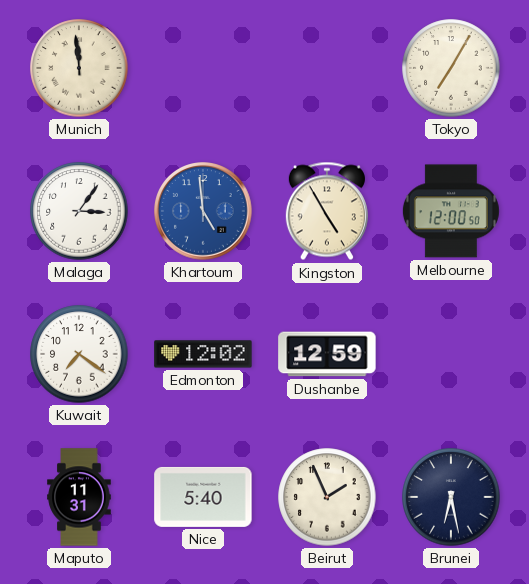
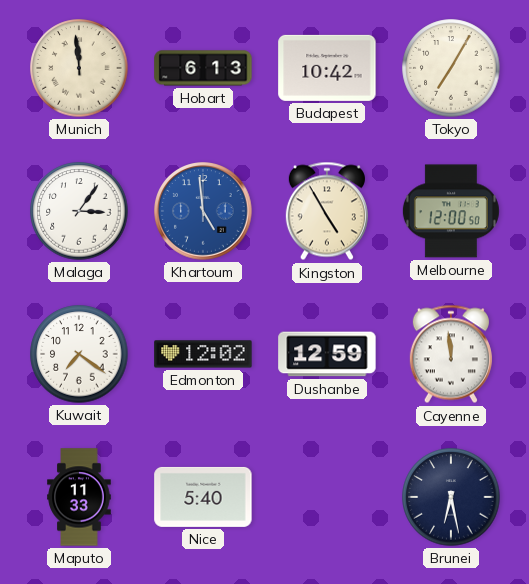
Hobart: none -> 6:13
Budapest: none -> 10:42
Cayenne: none -> 11:59
Maputo: 11:31 -> 11:33
Beirut: 1:56 -> none
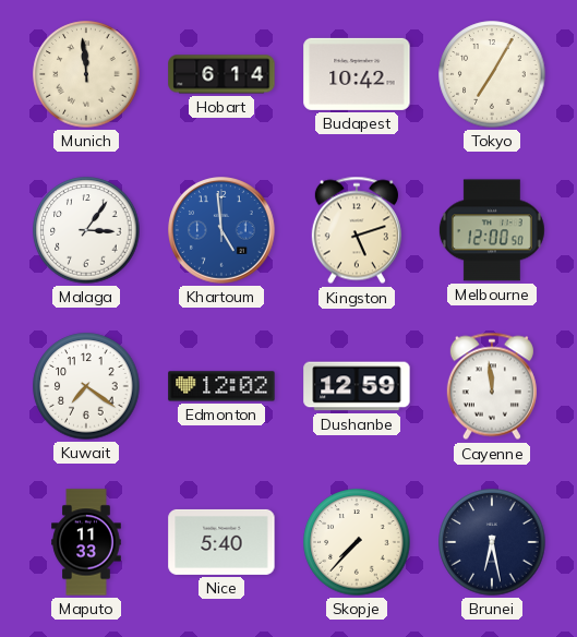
Hobart: 6:13 -> 6:14
Kingston: 4:55 -> 5:12
Skopje: none -> 7:37
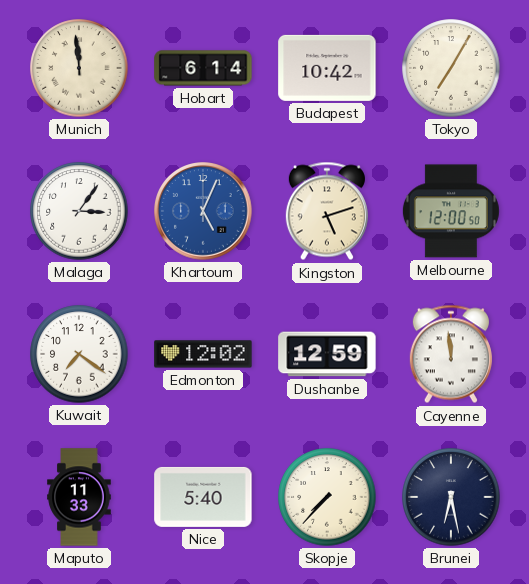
Khartoum: 4:59 -> 5:04
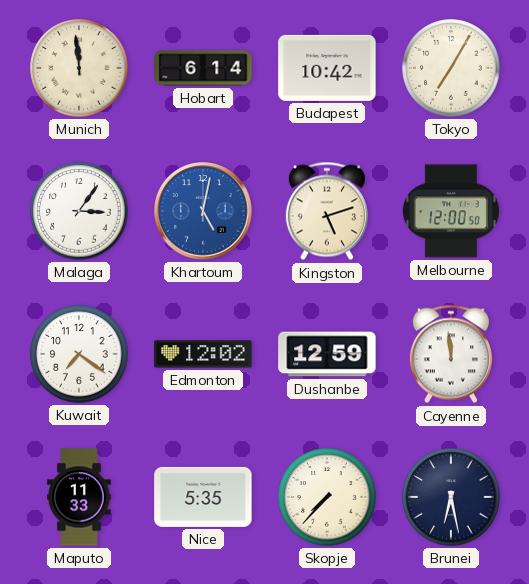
Khartoum: 5:04 -> 5:02
Nice: 5:40 -> 5:35
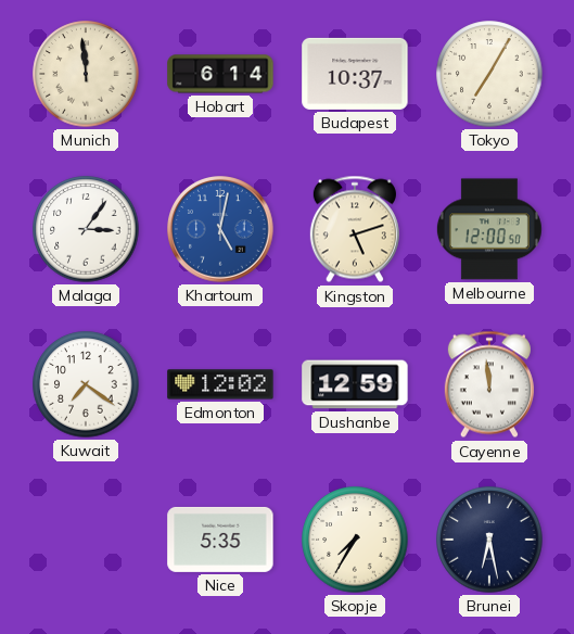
Budapest: 10:42 -> 10:37
Maputo: 11:33 -> none
Skopje: 7:37 -> 7:35
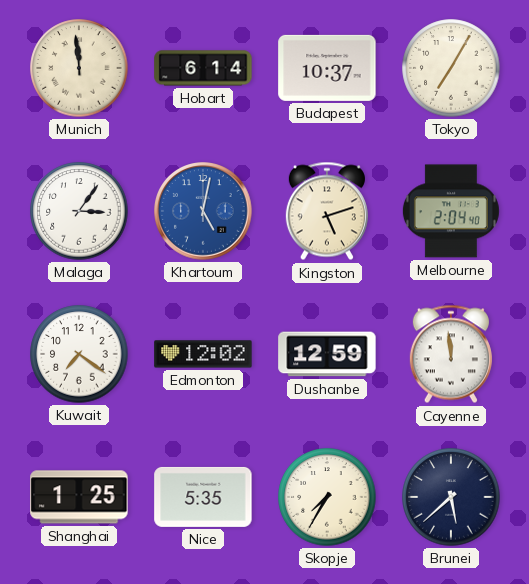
Melbourne: 12:00 -> 2:04
Shanghai: none -> 1:25
Brunei: 6:28 -> 5:38
